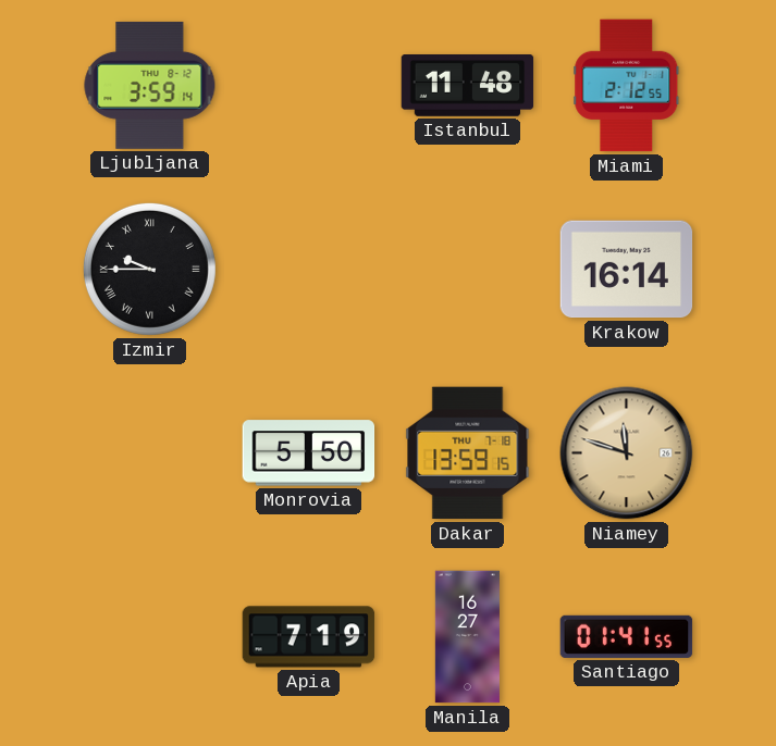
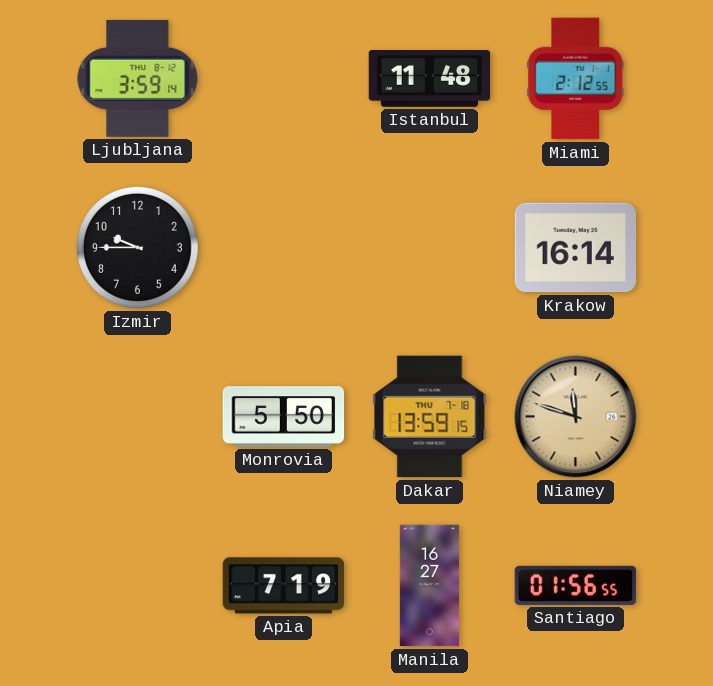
Izmir numerals: Roman -> Arabic
Santiago: 01:41 -> 01:56
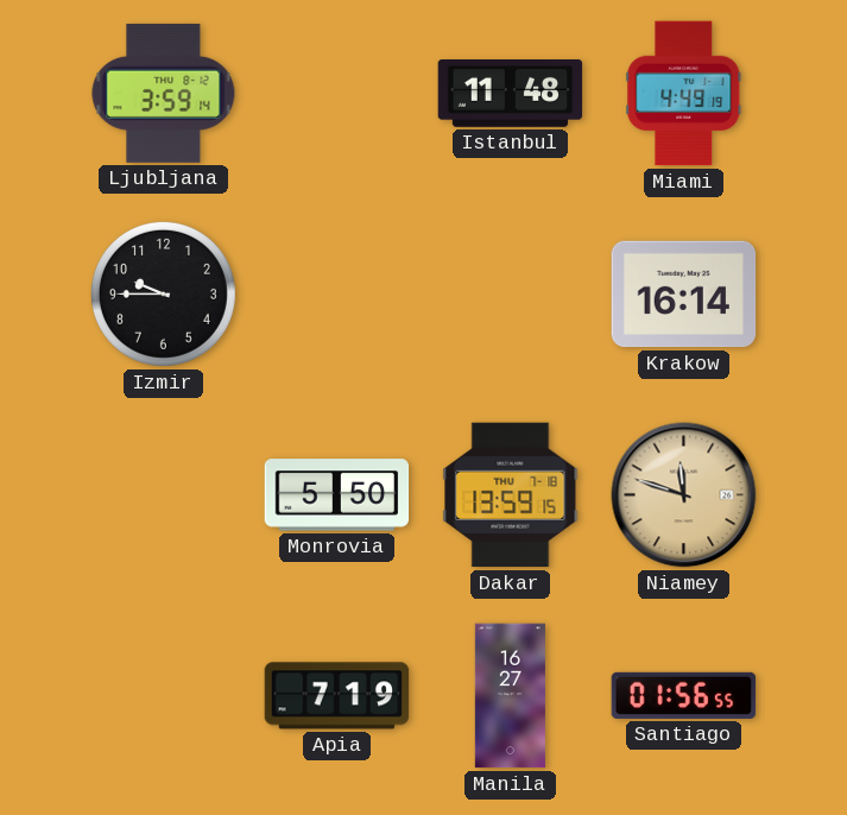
Miami: 2:12 -> 4:49
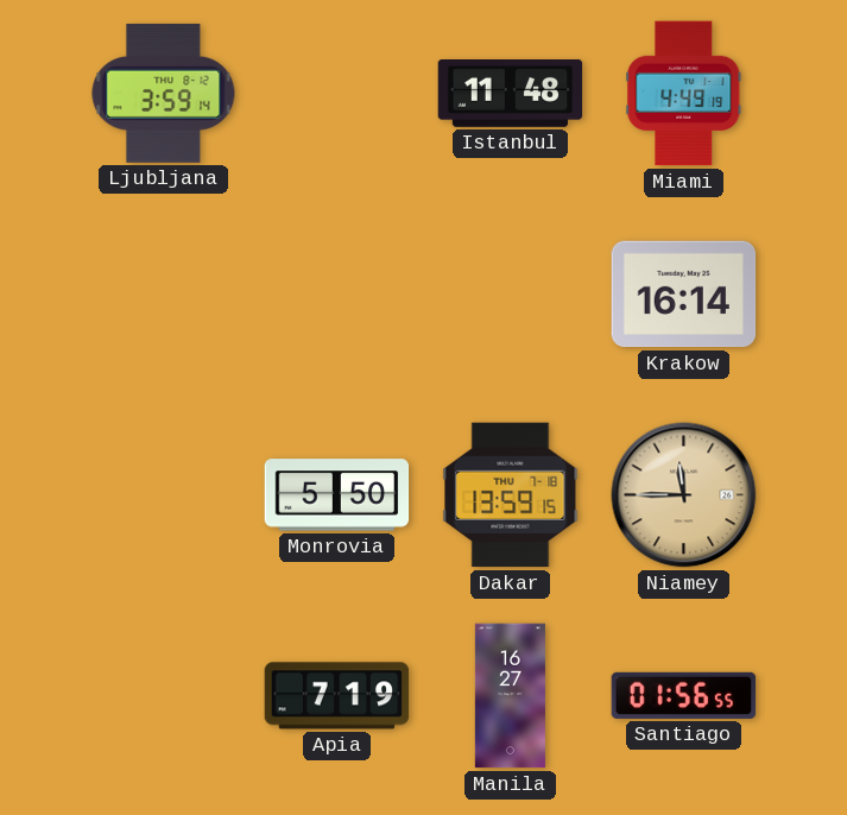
Izmir: 9:45 -> none
Niamey: 11:48 -> 11:45
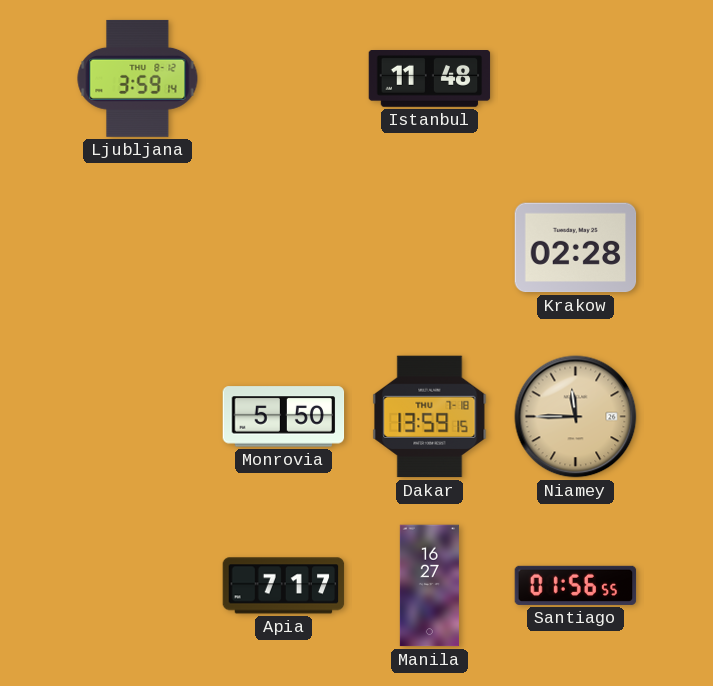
Miami: 4:49 -> none
Krakow: 16:14 -> 02:28
Apia: 7:19 -> 7:17
